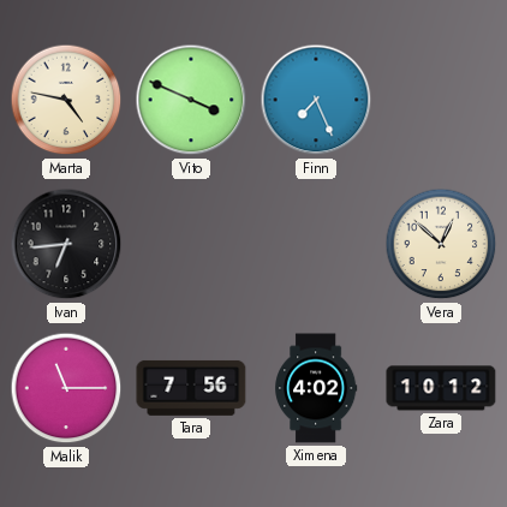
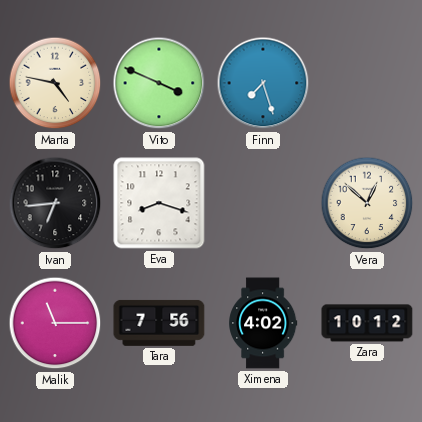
Finn: 7:26 -> 7:27
Eva: none -> 8:18
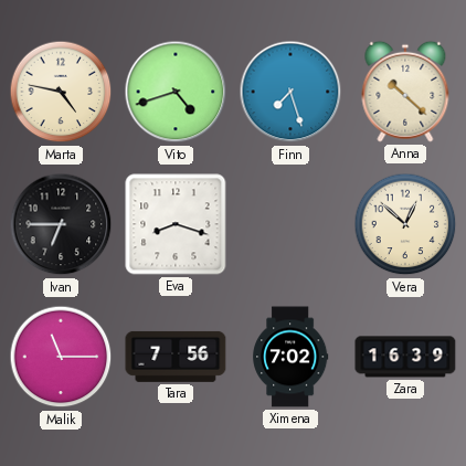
Vito: 3:49 -> 4:42
Anna: none -> 10:22
Ivan: 6:44 -> 6:45
Ximena: 4:02 -> 7:02
Zara: 10:12 -> 16:39
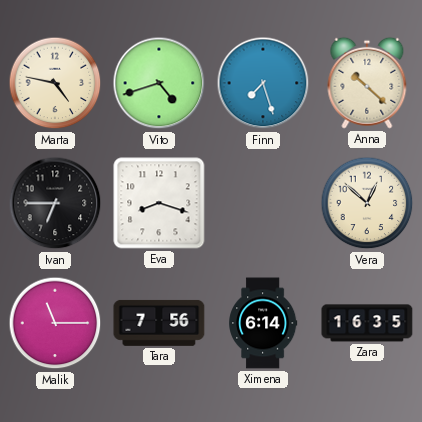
Ximena: 7:02 -> 6:14
Zara: 16:39 -> 16:35
